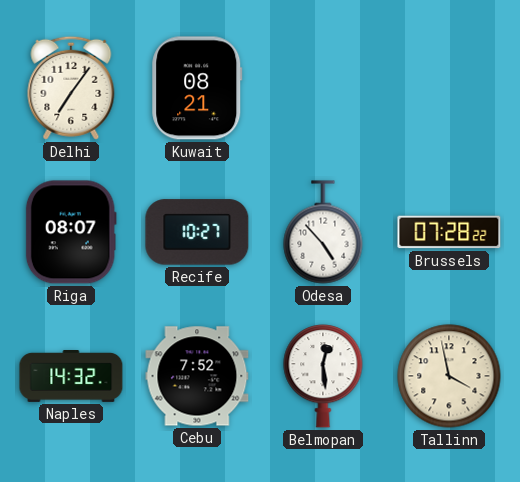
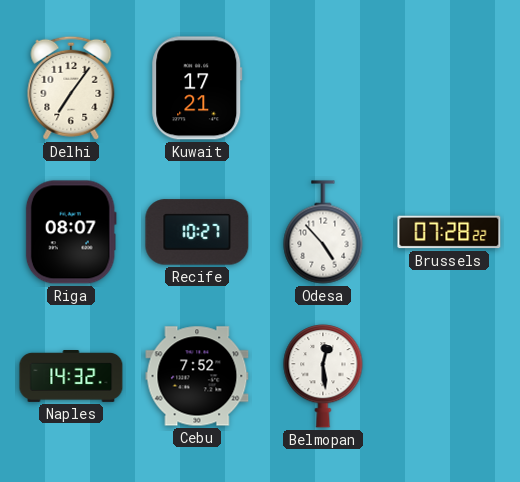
Kuwait: 08:21 -> 17:21
Tallinn: 3:58 -> none
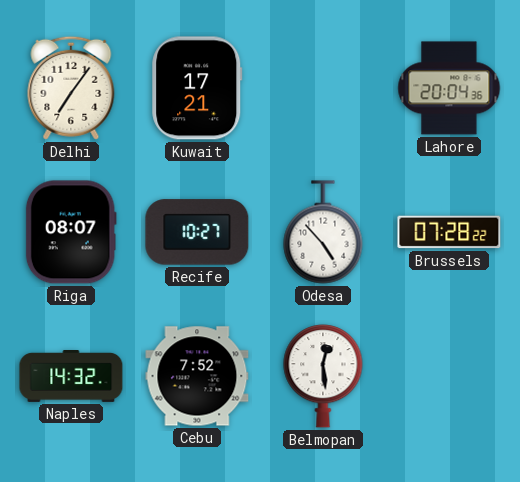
Lahore: none -> 20:04
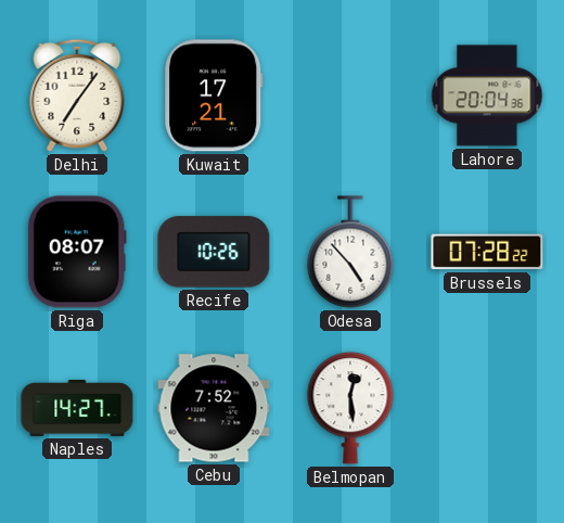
Recife: 10:27 -> 10:26
Naples: 14:32 -> 14:27
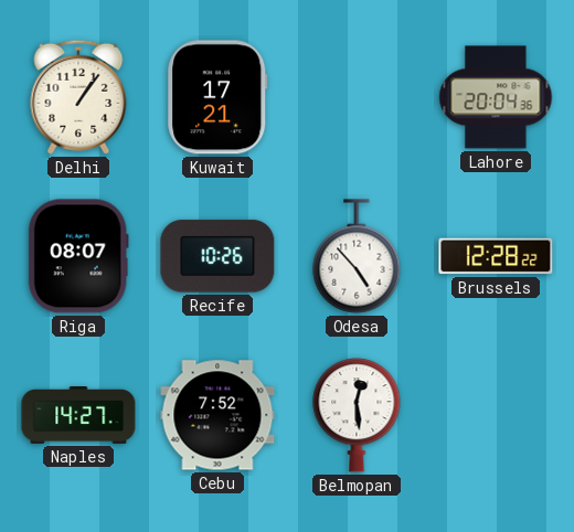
Delhi: 7:06 -> 1:06
Brussels: 07:28 -> 12:28
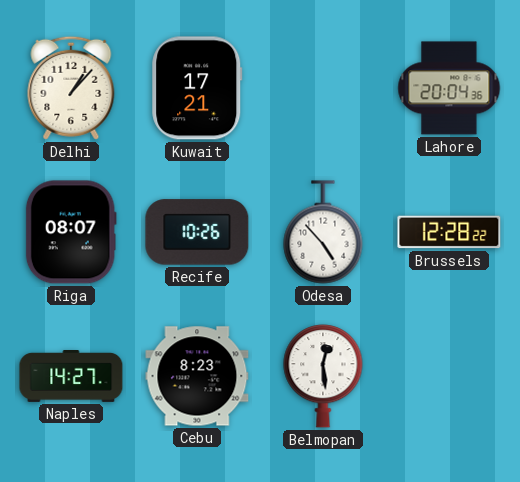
Delhi: 1:06 -> 1:07
Cebu: 7:52 -> 8:23
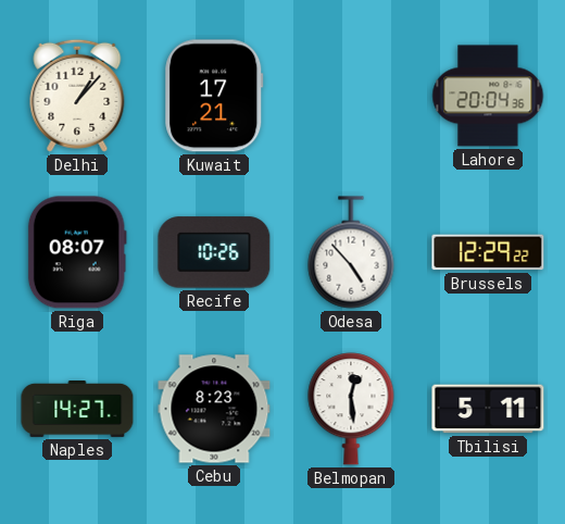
Brussels: 12:28 -> 12:29
Tbilisi: none -> 5:11
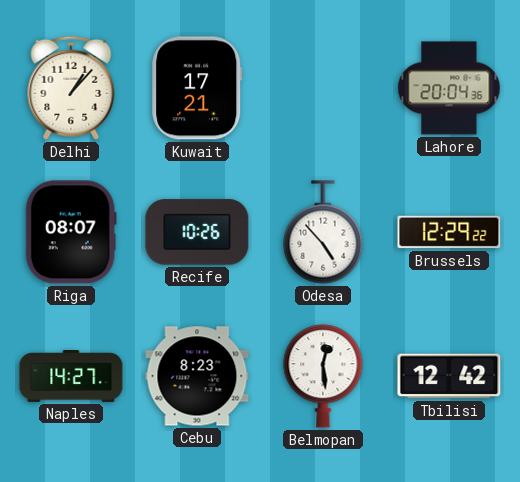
Tbilisi: 5:11 -> 12:42
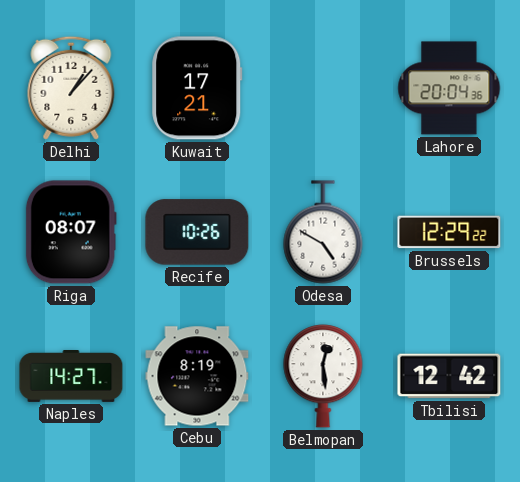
Odesa: 4:53 -> 4:50
Cebu: 8:23 -> 8:19
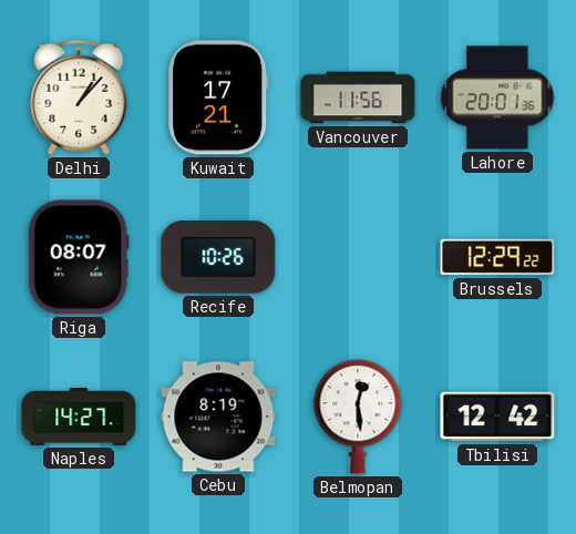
Vancouver: none -> 11:56
Lahore: 20:04 -> 20:01
Odesa: 4:50 -> none
